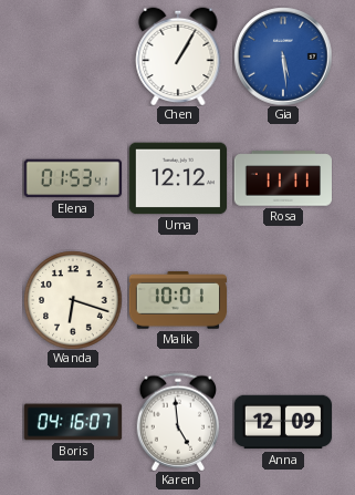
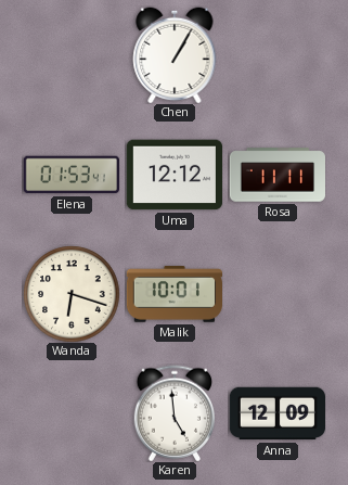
Gia: 5:29 -> none
Boris: 04:16 -> none
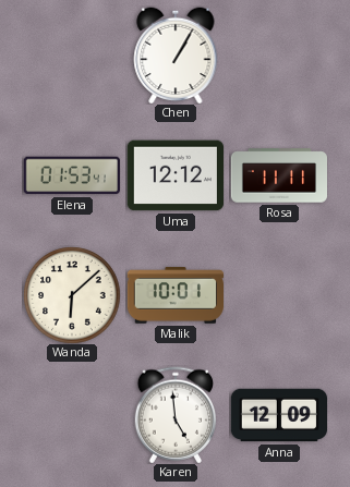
Wanda: 6:18 -> 6:08
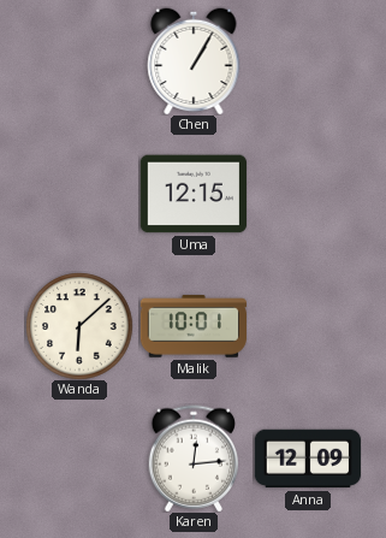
Elena: 01:53 -> none
Uma: 12:12 -> 12:15
Rosa: 11:11 -> none
Karen: 4:59 -> 12:14
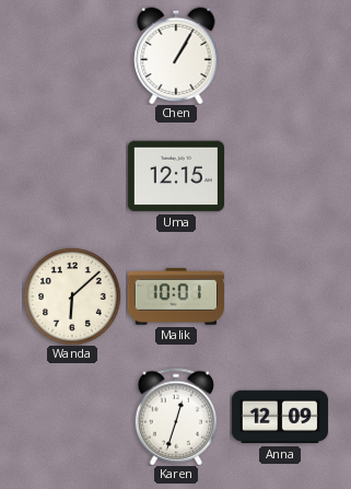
Karen: 12:14 -> 12:33
